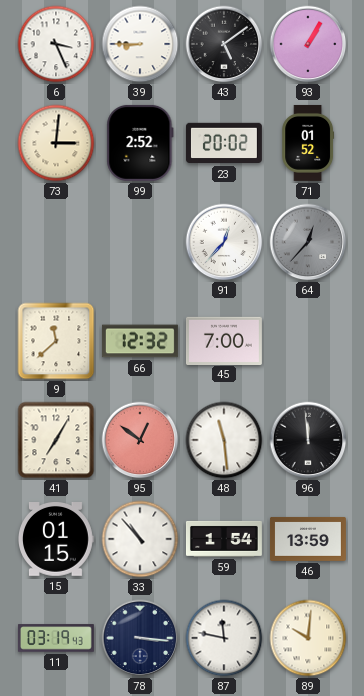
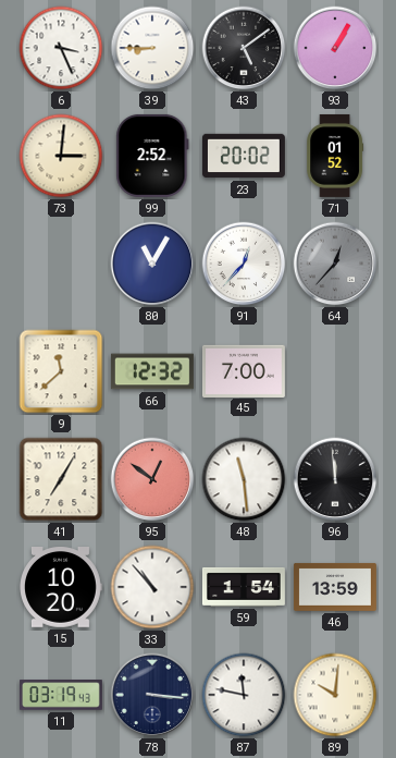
80: none -> 11:05
15: 01:15 -> 10:20
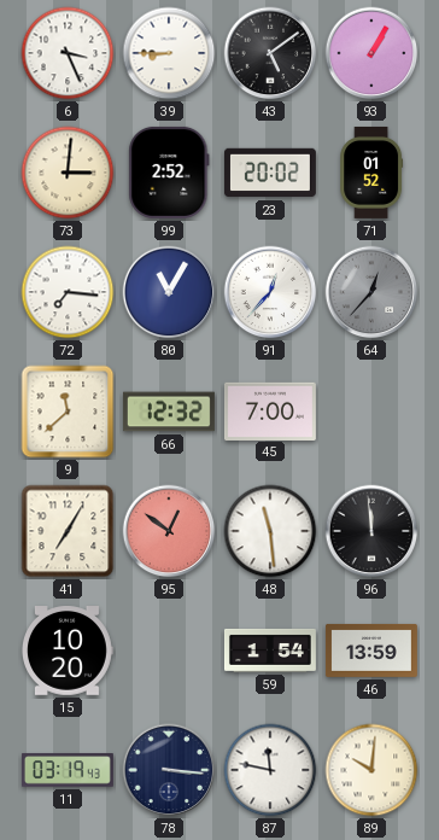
72: none -> 7:16
33: 10:53 -> none
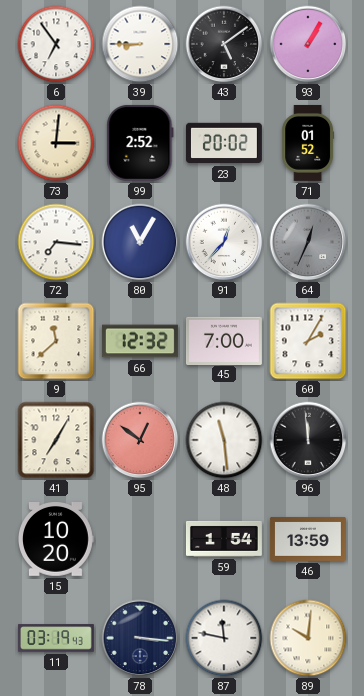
6: 3:26 -> 6:54
64: 12:37 -> 12:34
60: none -> 2:05
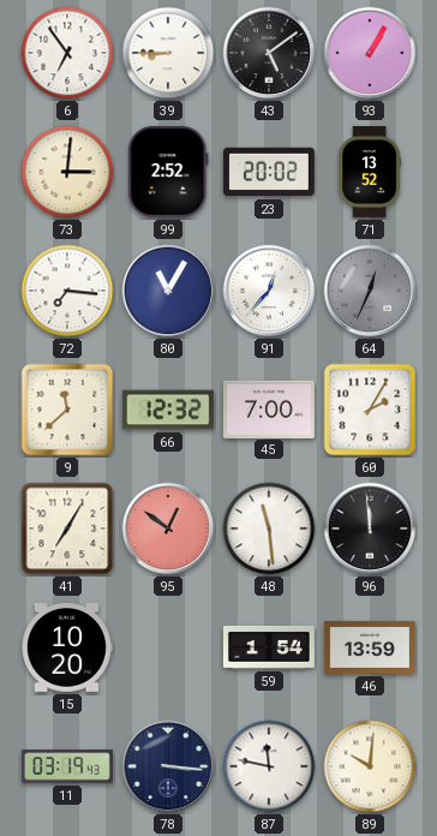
71: 01:52 -> 13:52
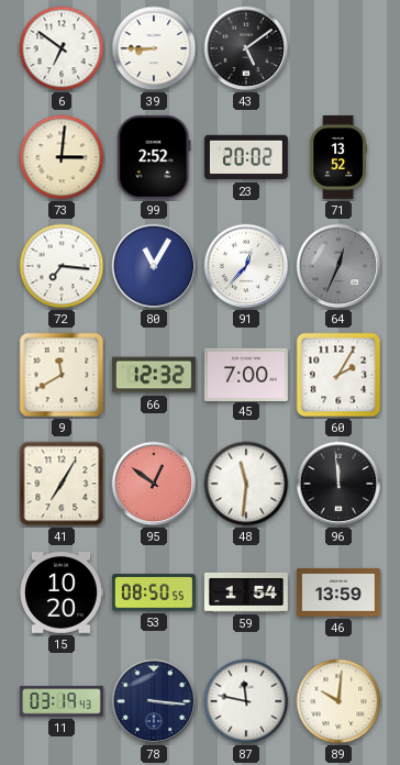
6: 6:54 -> 6:51
93: 1:05 -> none
9: 11:38 -> 11:40
48: 11:29 -> 11:31
53: none -> 08:50
